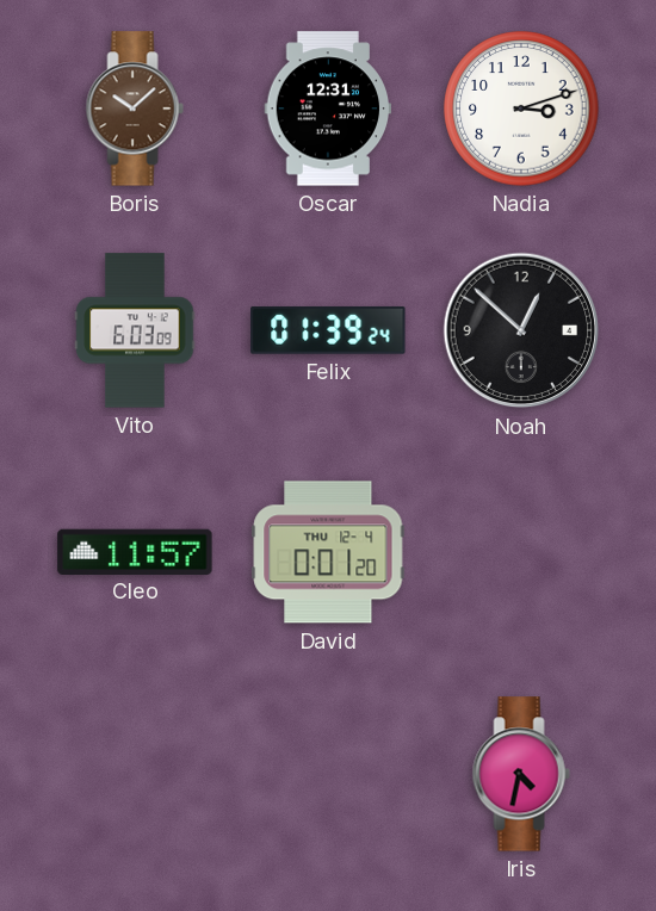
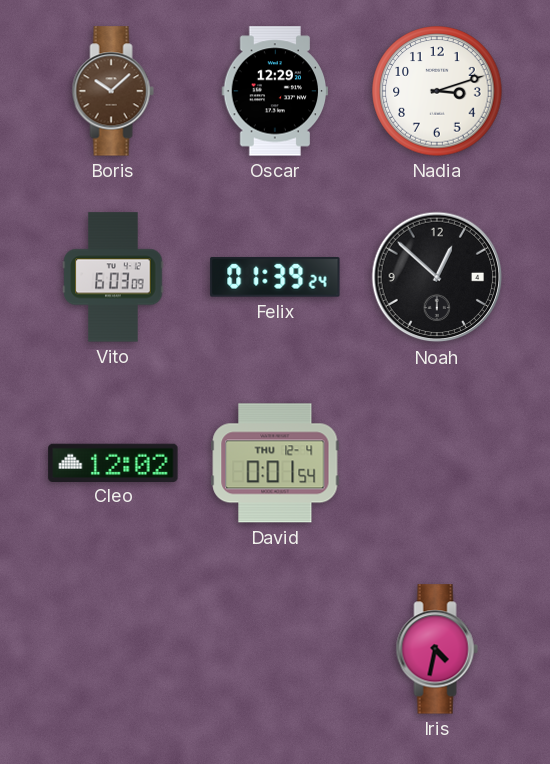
Oscar: 12:31 -> 12:29
Cleo: 11:57 -> 12:02
David: 0:01:20 -> 0:01:54
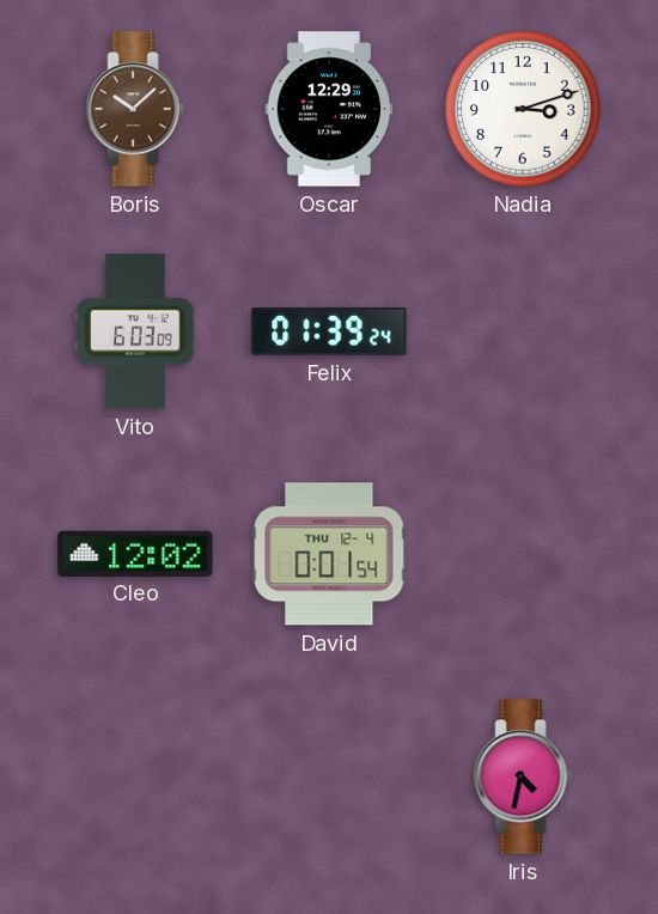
Noah: 12:52 -> none
